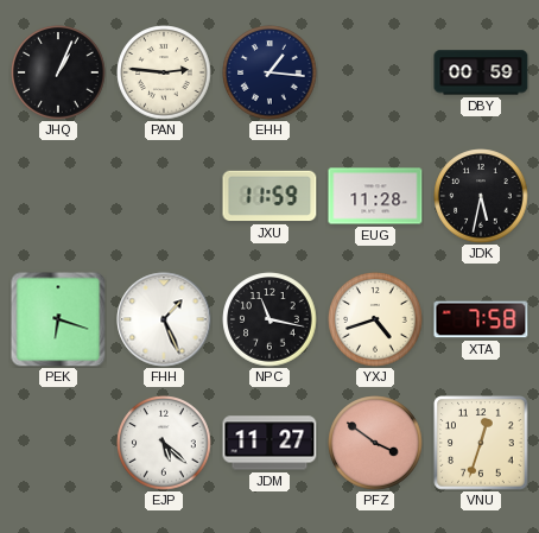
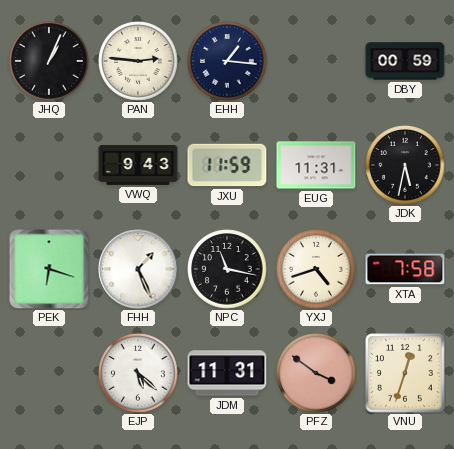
VWQ: none -> 9:43
EUG: 11:28 -> 11:31
JDM: 11:27 -> 11:31
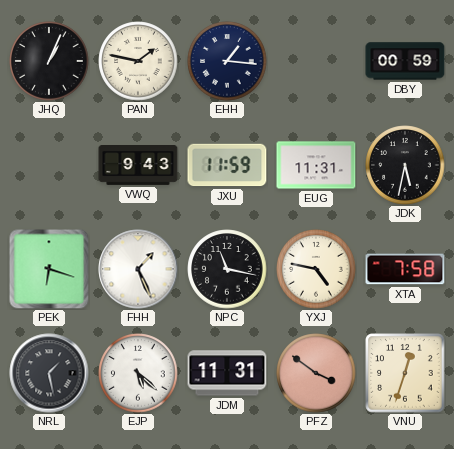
PAN: 2:46 -> 1:47
YXJ: 4:42 -> 4:47
NRL: none -> 1:28
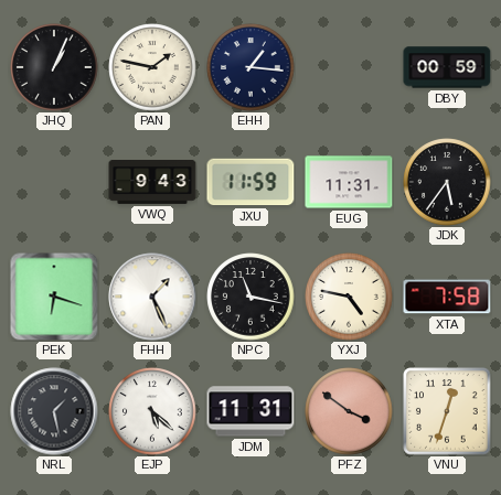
JDK: 5:32 -> 5:36
